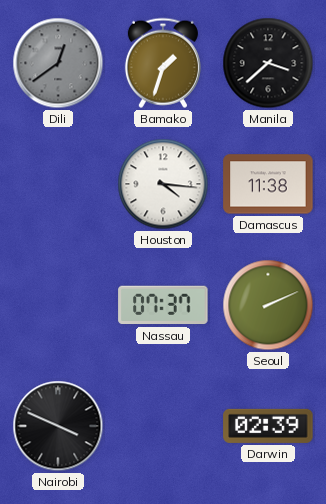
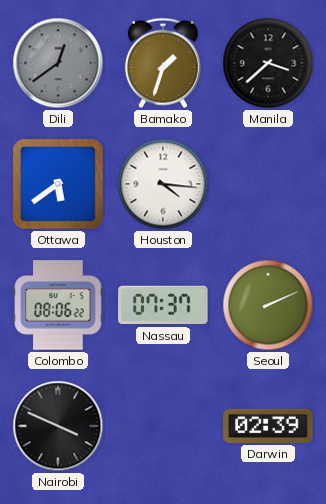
Ottawa: none -> 5:39
Damascus: 11:38 -> none
Colombo: none -> 08:06
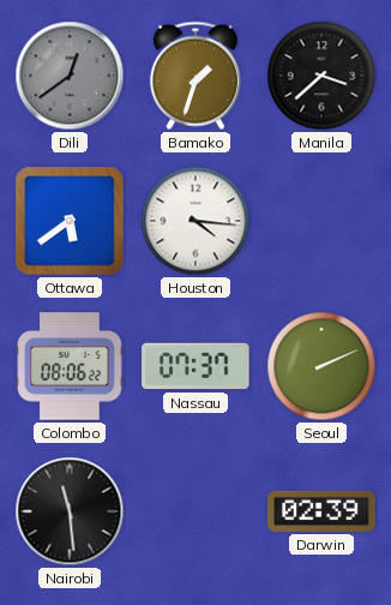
Nairobi: 3:49 -> 11:29
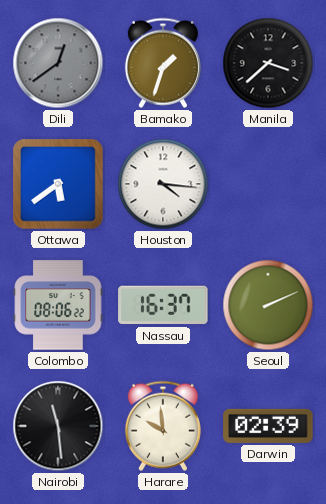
Nassau: 07:37 -> 16:37
Harare: none -> 9:59
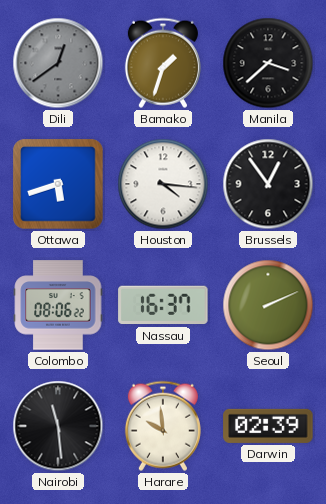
Ottawa: 5:39 -> 5:42
Brussels: none -> 12:54
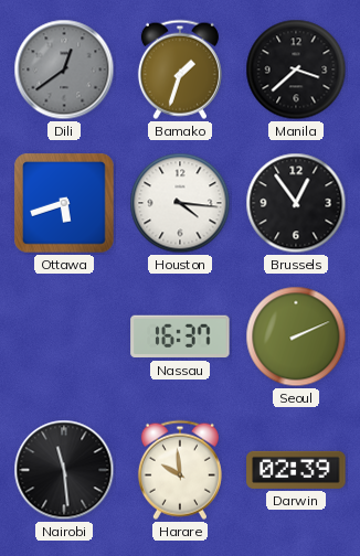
Colombo: 08:06 -> none
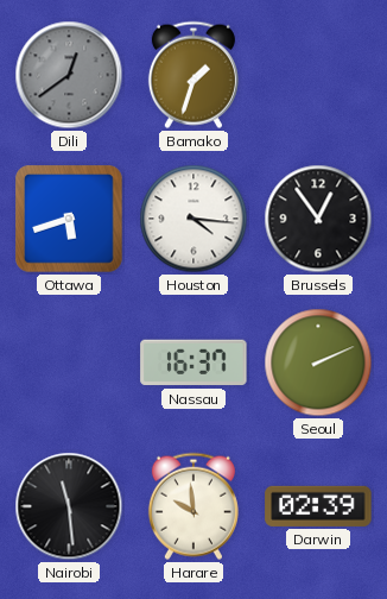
Manila: 3:38 -> none
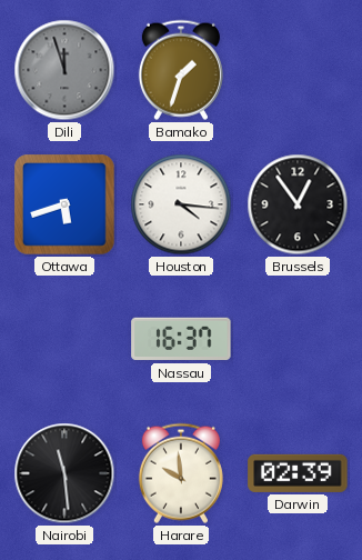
Dili: 12:39 -> 11:57
Seoul: 2:11 -> none
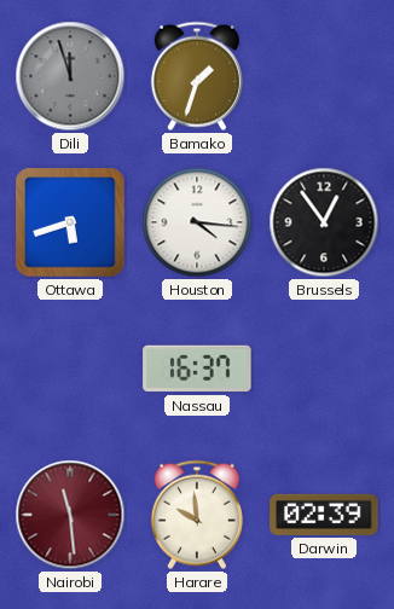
Nairobi dial: black -> burgundy
